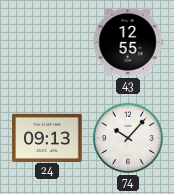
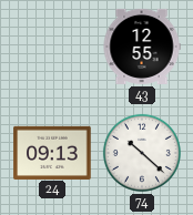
74: 10:07 -> 10:22
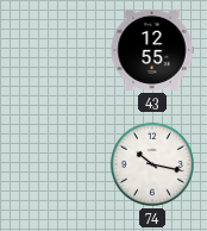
24: 09:13 -> none
74: 10:22 -> 10:17
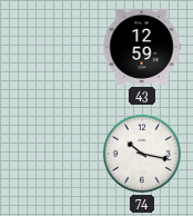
43: 12:55 -> 12:59
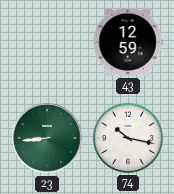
23: none -> 8:44
